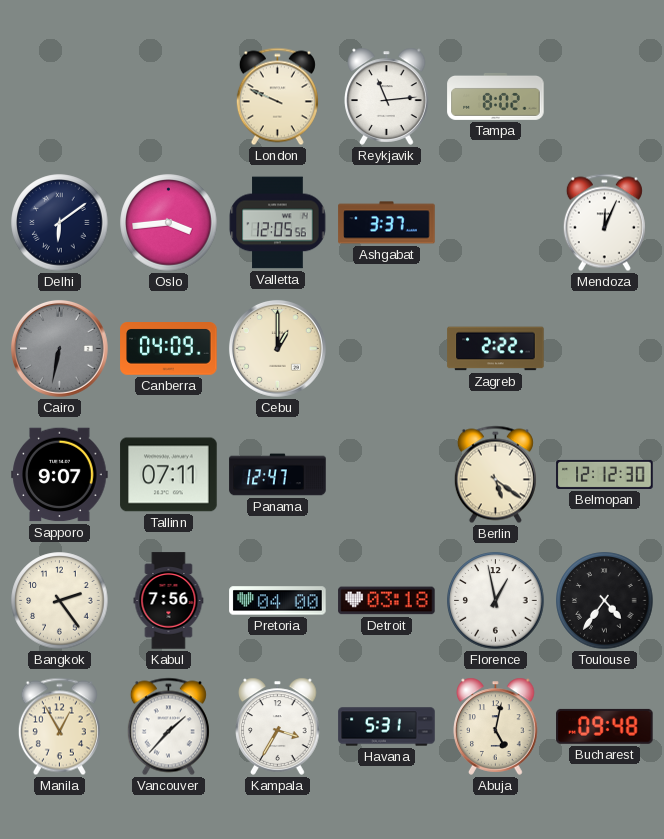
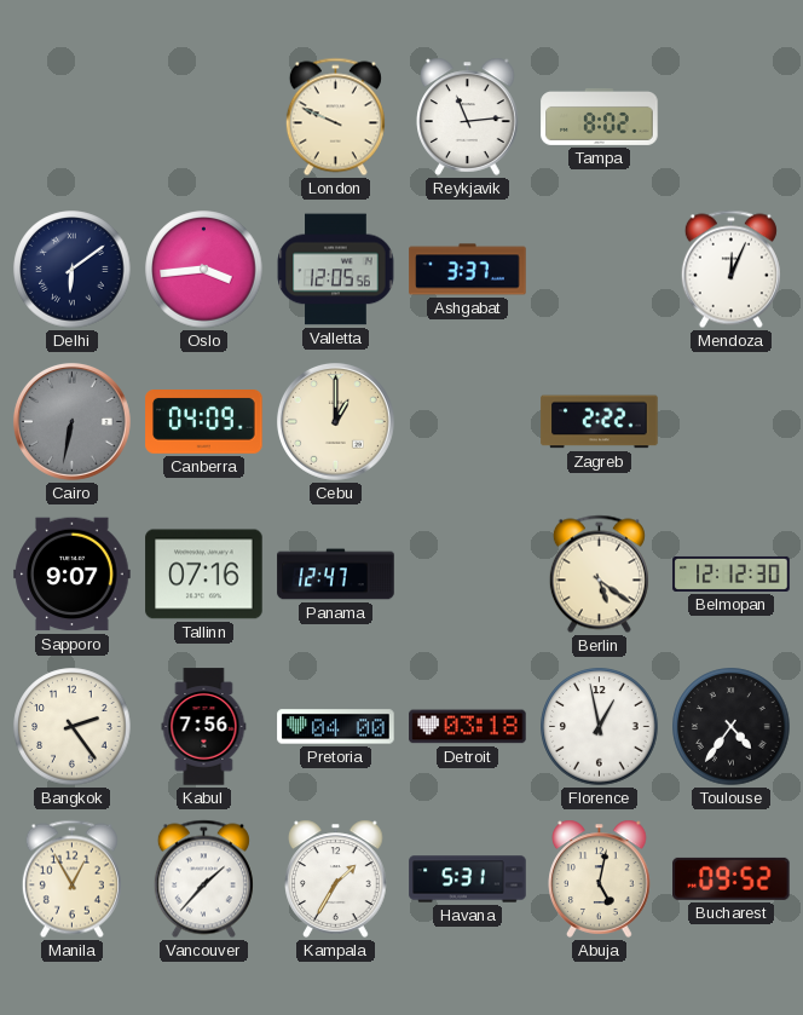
Tallinn: 07:11 -> 07:16
Kampala: 3:35 -> 1:35
Bucharest: 09:48 -> 09:52
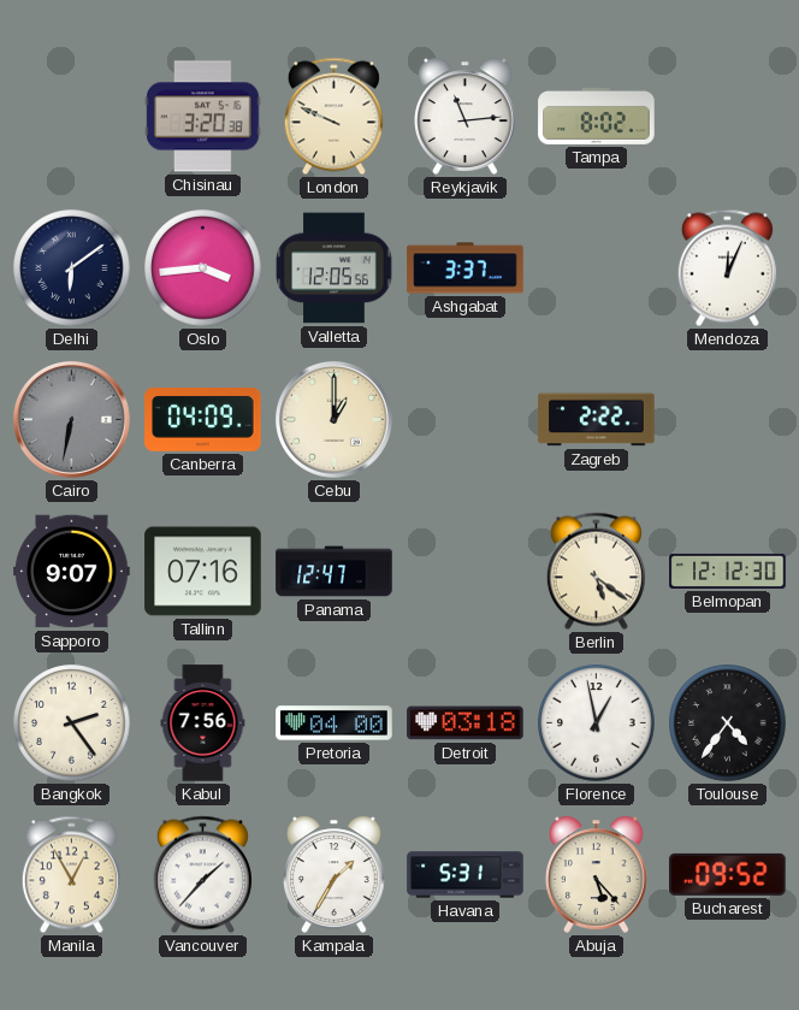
Chisinau: none -> 3:20
Abuja: 5:02 -> 5:23
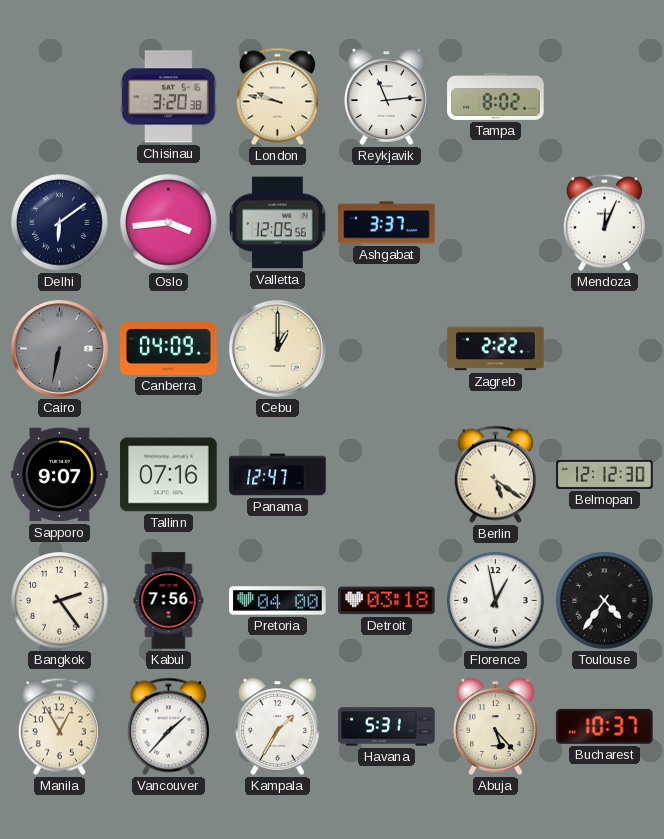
London: 9:49 -> 9:47
Bucharest: 09:52 -> 10:37
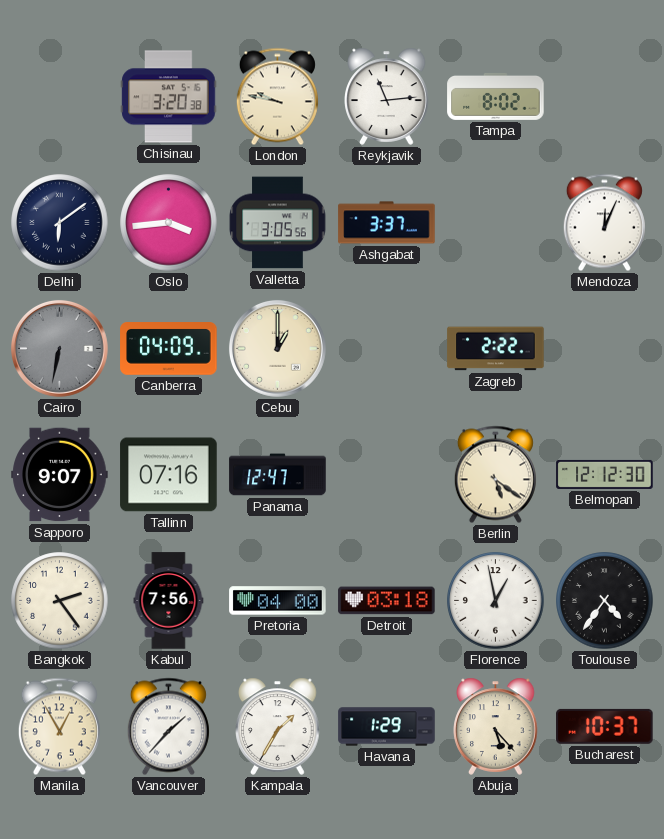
Valletta: 12:05 -> 3:05
Havana: 5:31 -> 1:29
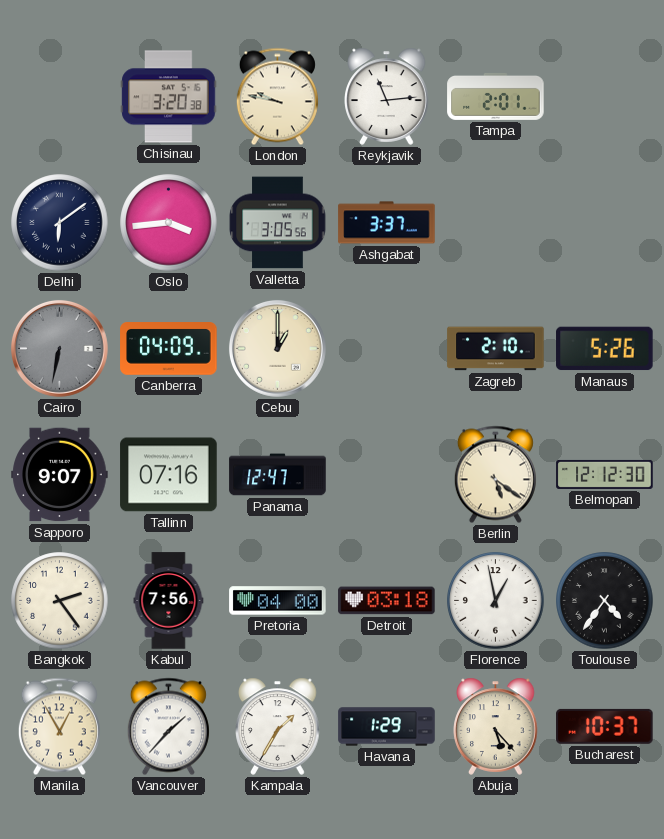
Tampa: 8:02 -> 2:01
Mendoza: 12:04 -> none
Zagreb: 2:22 -> 2:10
Manaus: none -> 5:26
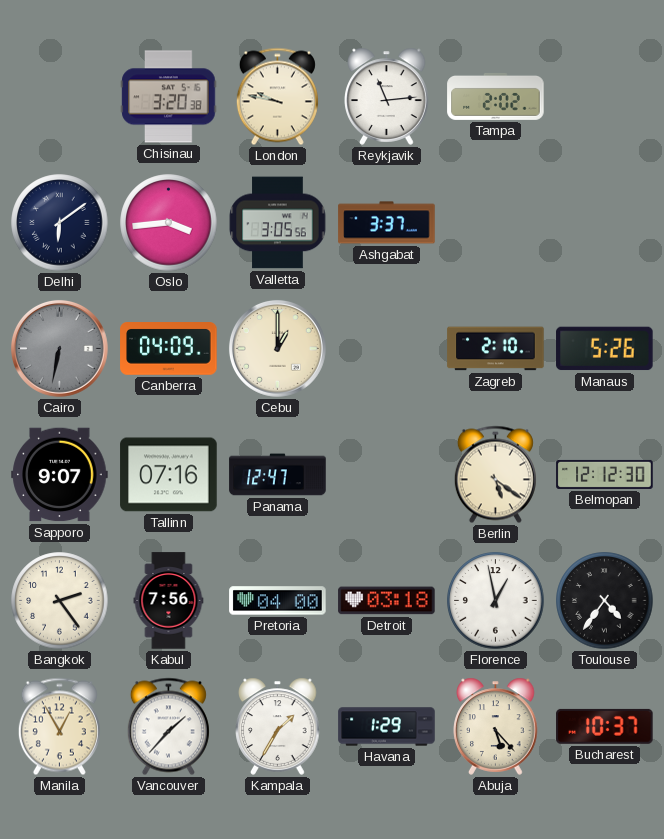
Tampa: 2:01 -> 2:02
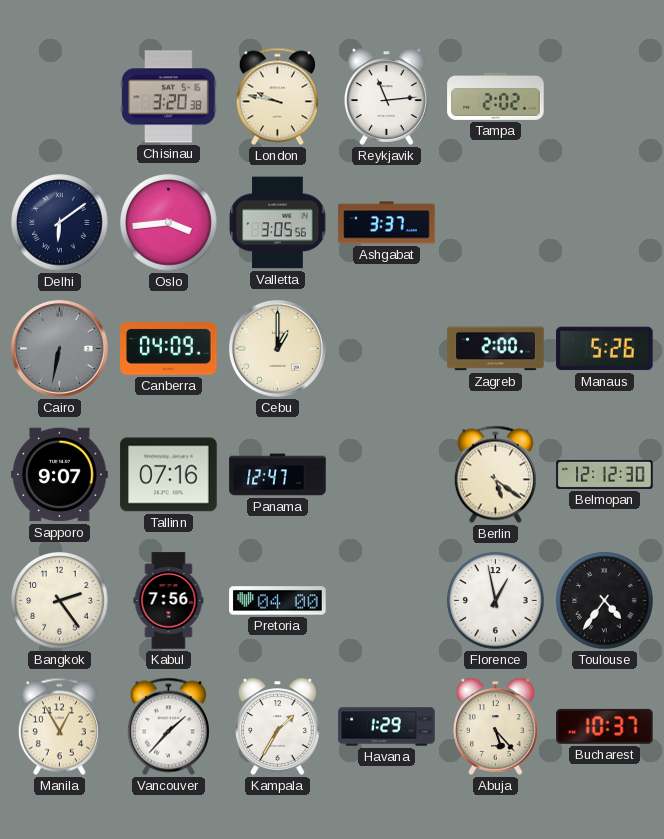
Zagreb: 2:10 -> 2:00
Detroit: 03:18 -> none
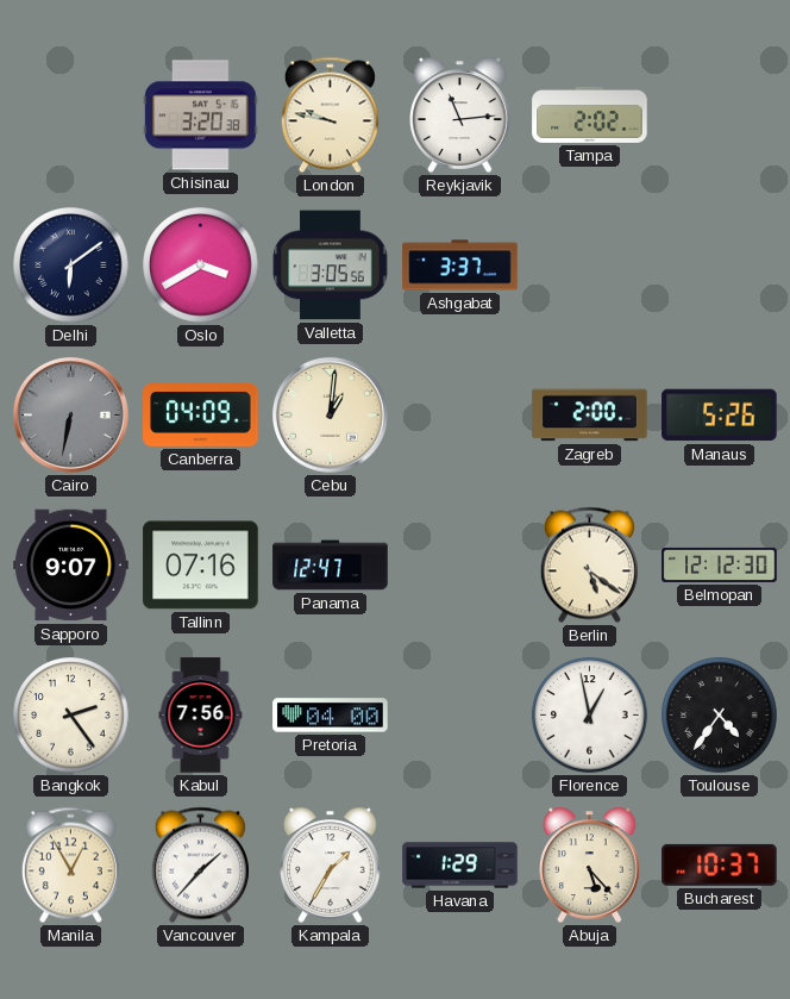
Oslo: 3:44 -> 3:40
Cebu: 1:00 -> 1:01
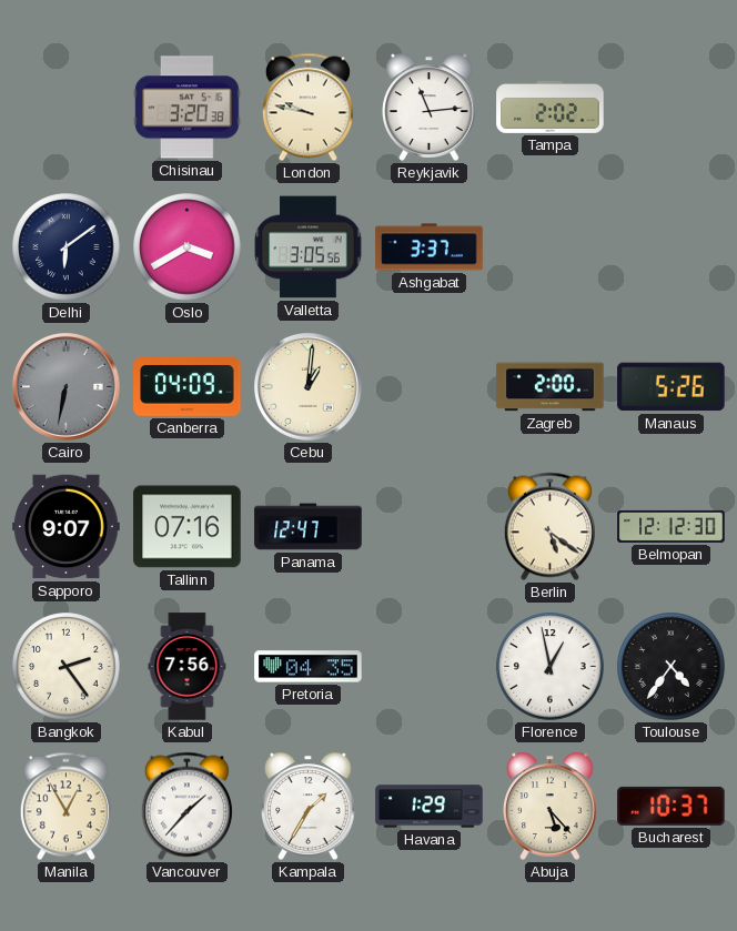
Pretoria: 04:00 -> 04:35
